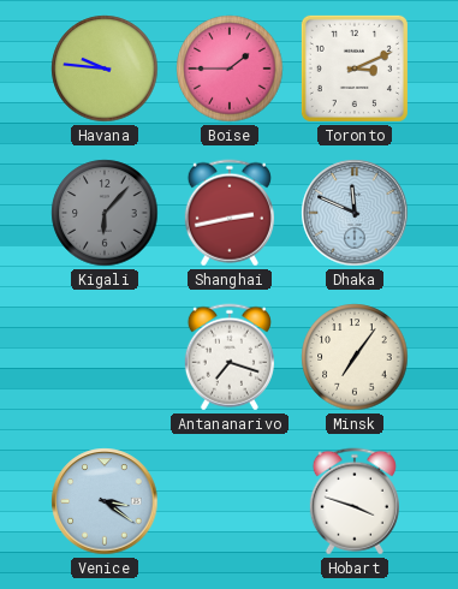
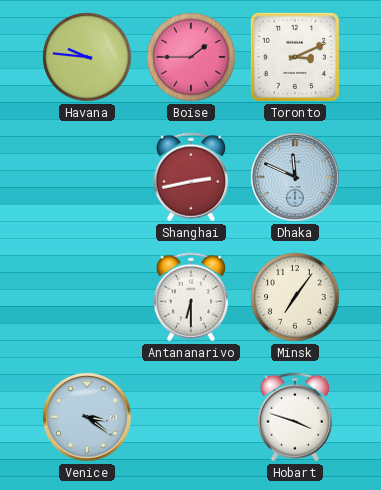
Kigali: 6:07 -> none
Antananarivo: 7:18 -> 6:30
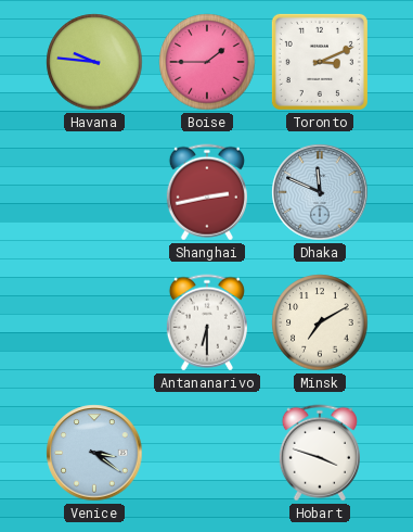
Minsk: 7:06 -> 7:10
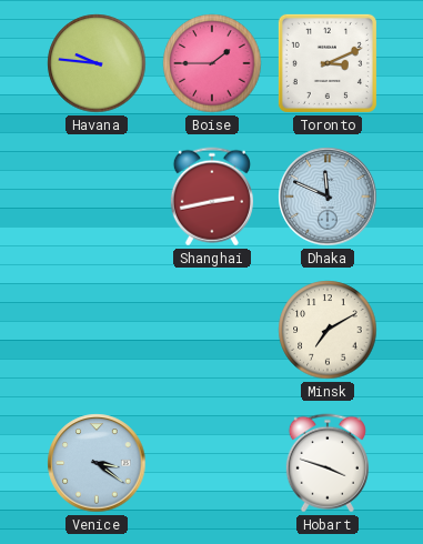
Antananarivo: 6:30 -> none
